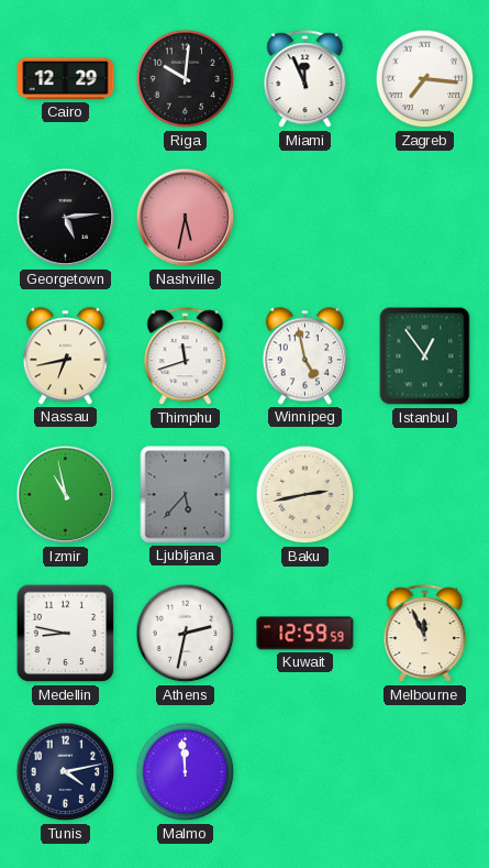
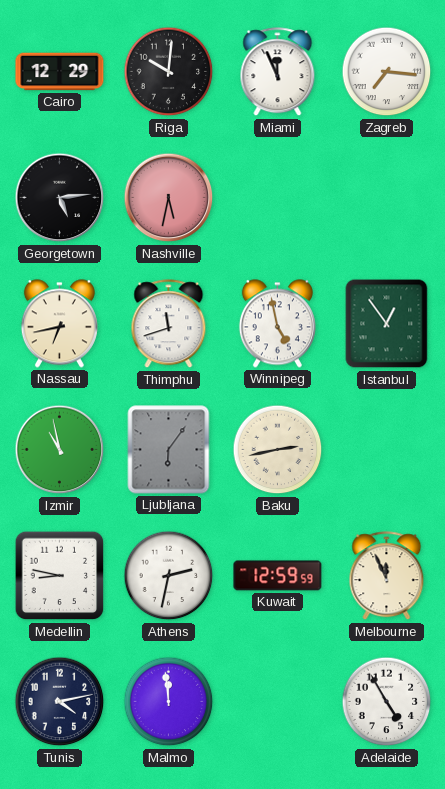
Ljubljana: 5:37 -> 6:06
Adelaide: none -> 4:55
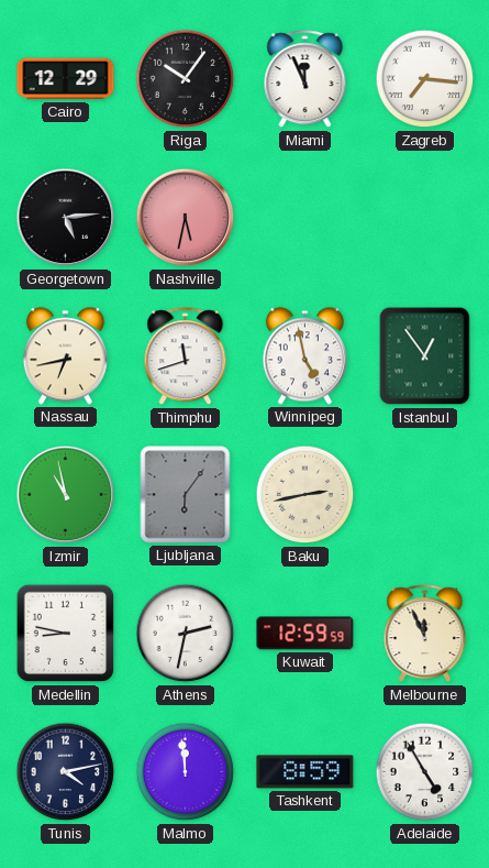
Riga: 10:01 -> 10:06
Tashkent: none -> 8:59
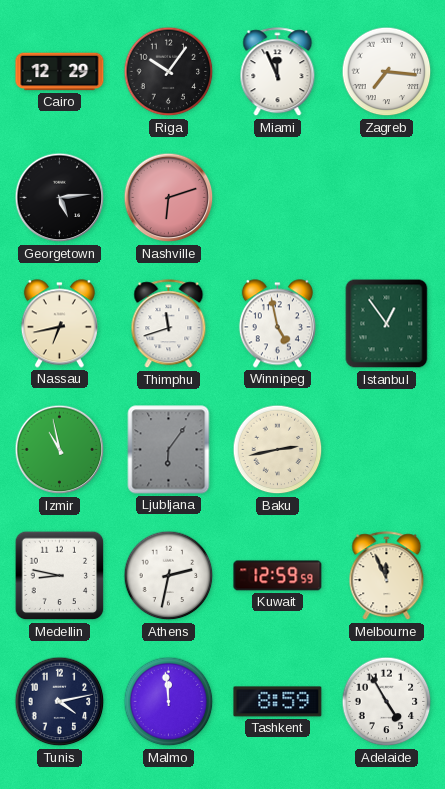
Nashville: 5:32 -> 6:12
